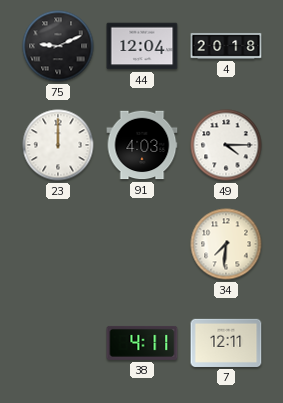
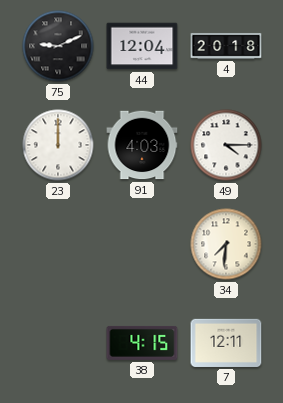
38: 4:11 -> 4:15
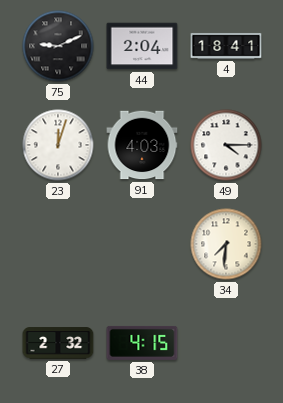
44: 12:04 -> 2:04
4: 20:18 -> 18:41
23: 12:00 -> 12:03
27: none -> 2:32
7: 12:11 -> none
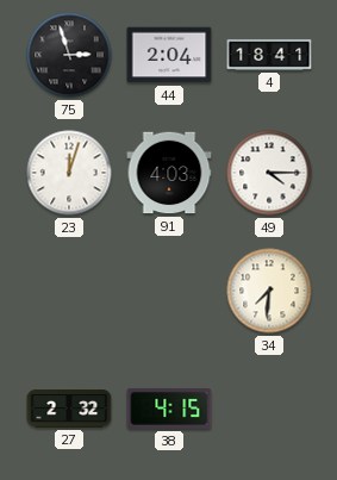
75: 9:11 -> 2:57
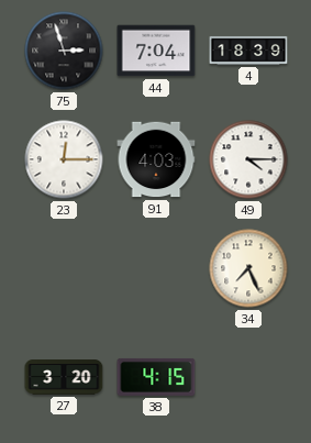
44: 2:04 -> 7:04
4: 18:41 -> 18:39
23: 12:03 -> 12:15
34: 7:31 -> 7:26
27: 2:32 -> 3:20
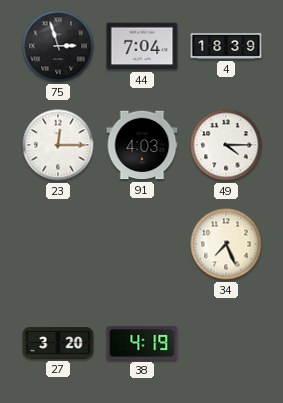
38: 4:15 -> 4:19
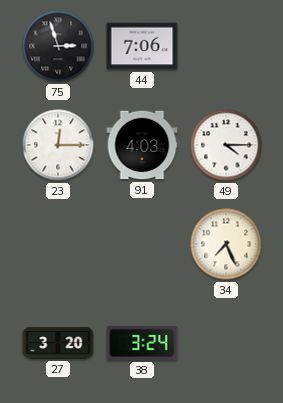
44: 7:04 -> 7:06
4: 18:39 -> none
38: 4:19 -> 3:24
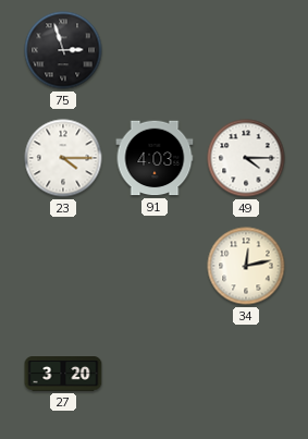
44: 7:06 -> none
23: 12:15 -> 4:15
34: 7:26 -> 12:13
38: 3:24 -> none
